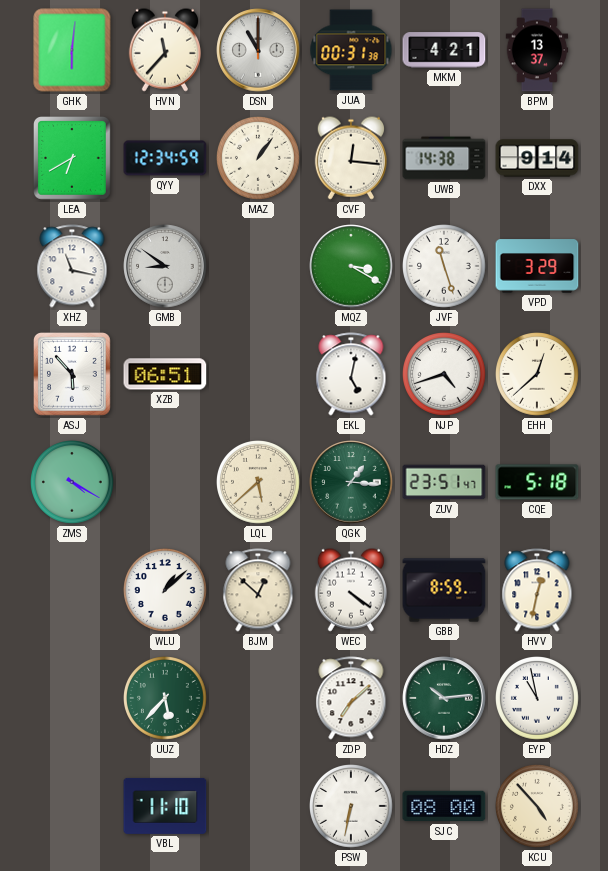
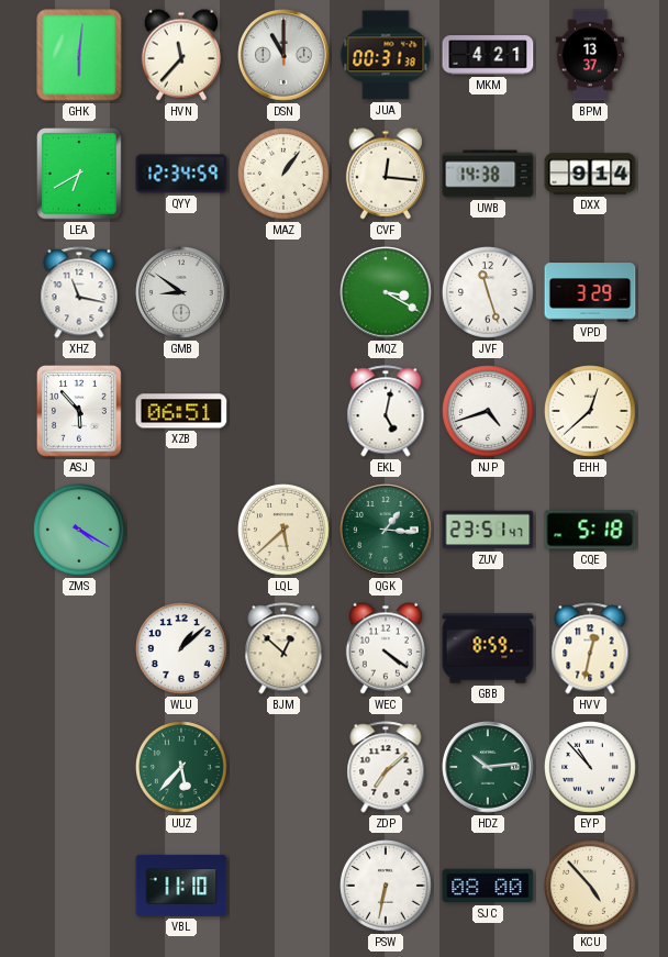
EYP: 10:58 -> 10:53
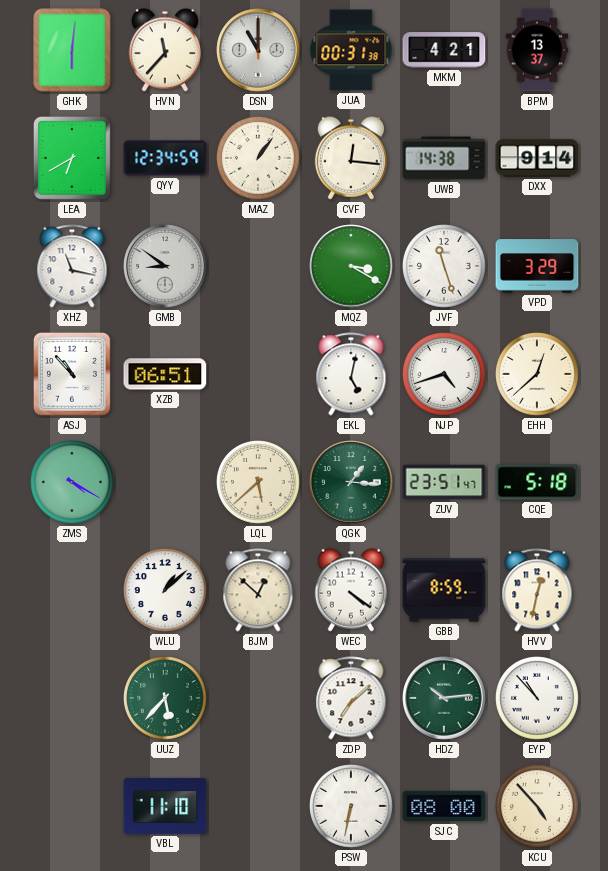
ASJ: 5:53 -> 10:53
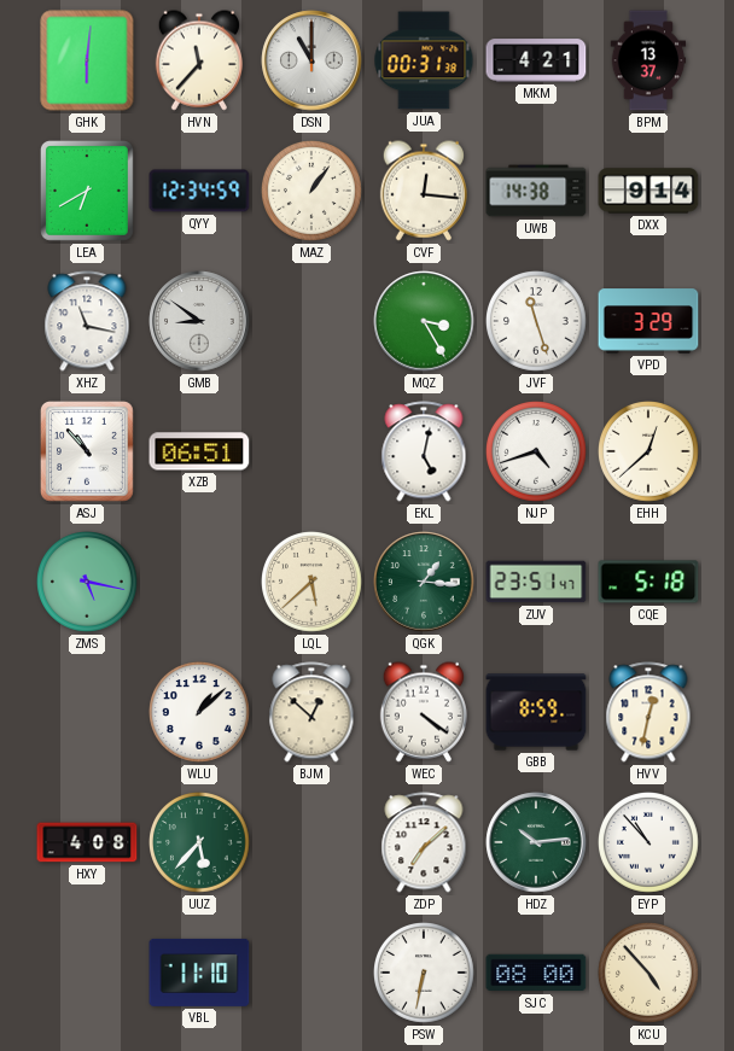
MQZ: 3:20 -> 3:25
ZMS: 4:20 -> 5:17
HXY: none -> 4:08
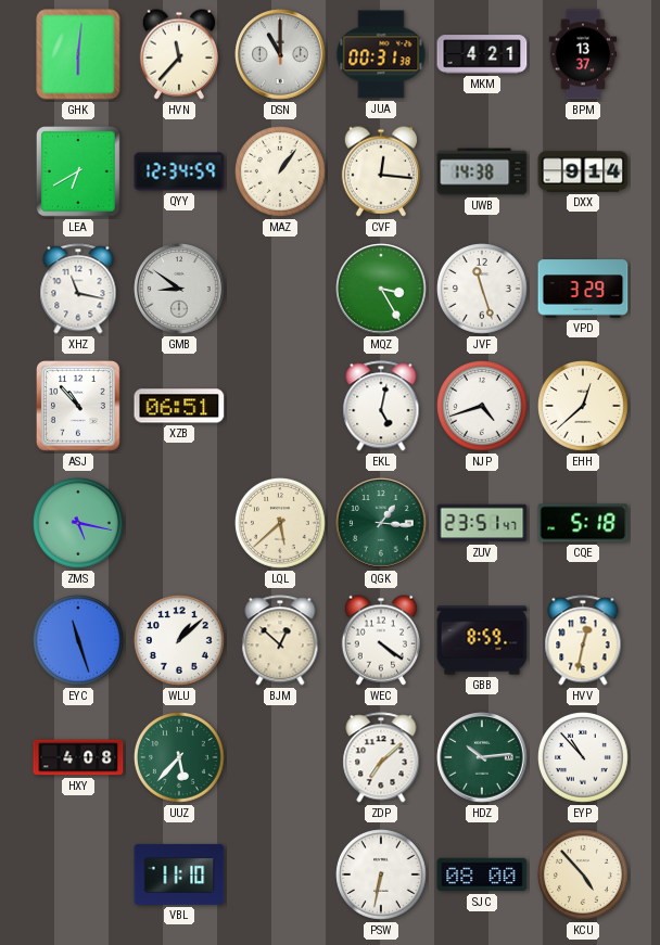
EYC: none -> 11:27
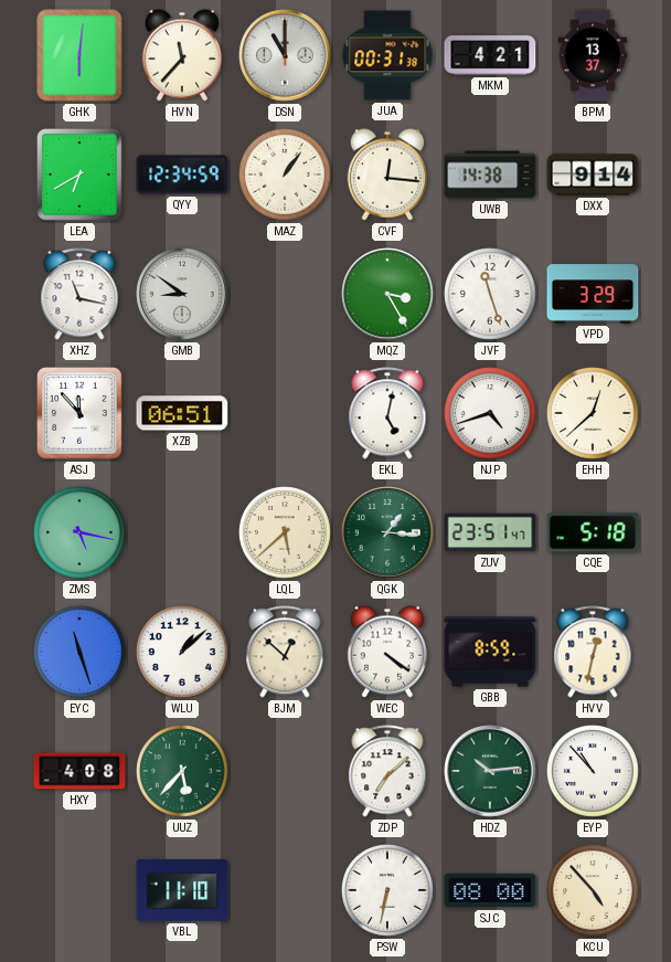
ASJ: 10:53 -> 11:53
